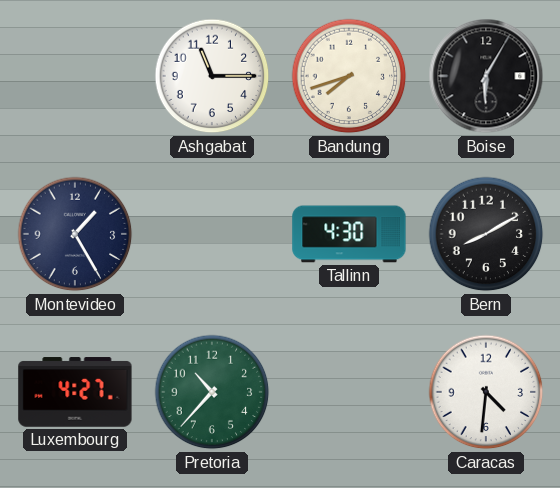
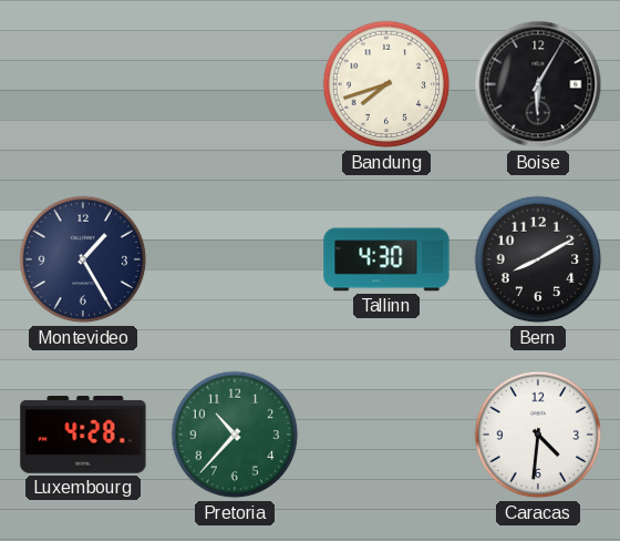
Ashgabat: 11:15 -> none
Luxembourg: 4:27 -> 4:28
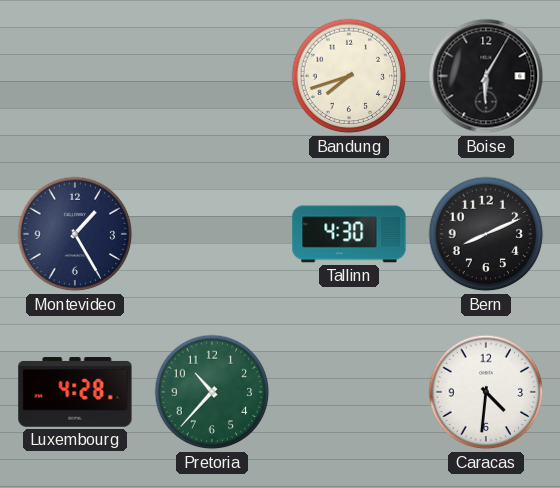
Bern: 8:10 -> 8:11
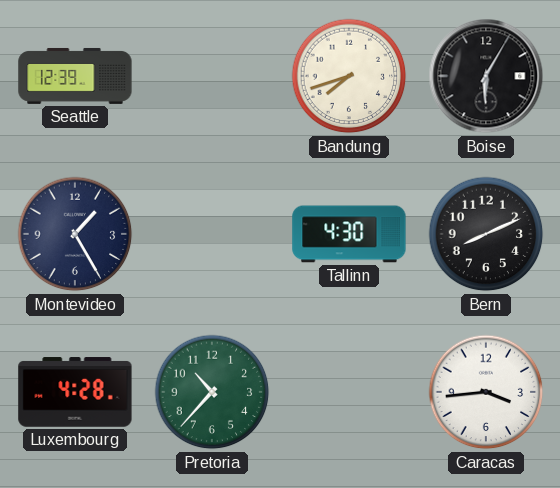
Seattle: none -> 12:39
Caracas: 4:31 -> 3:44
